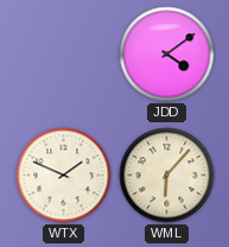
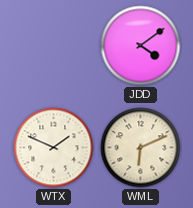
WML: 6:07 -> 6:11
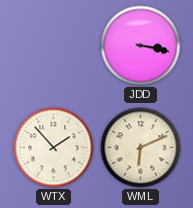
JDD: 4:09 -> 3:17
WTX: 1:49 -> 1:53
